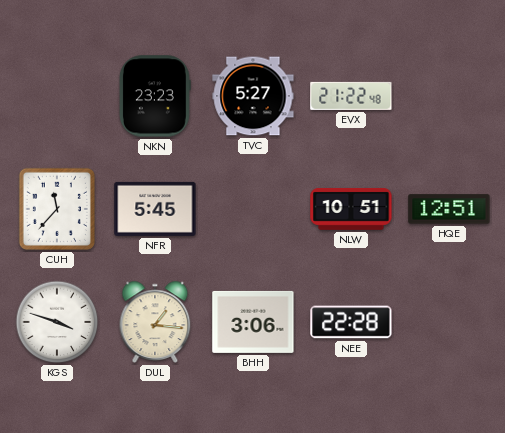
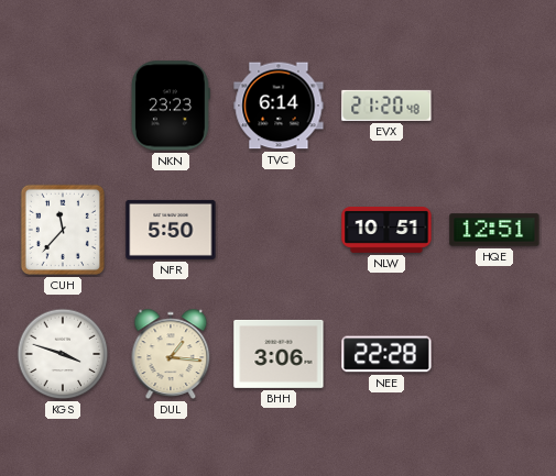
TVC: 5:27 -> 6:14
EVX: 21:22 -> 21:20
NFR: 5:45 -> 5:50
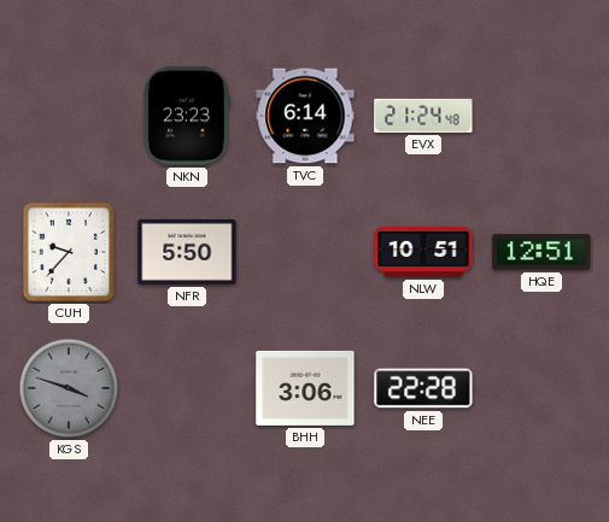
EVX: 21:20 -> 21:24
CUH: 11:37 -> 9:37
KGS dial: white -> grey
DUL: 1:16 -> none
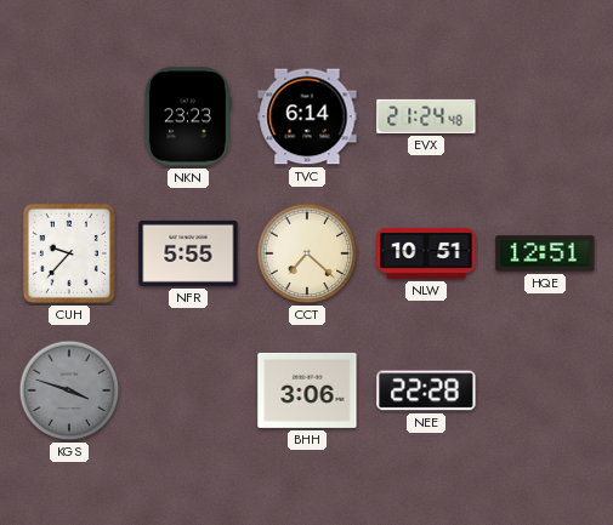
NFR: 5:50 -> 5:55
CCT: none -> 7:22
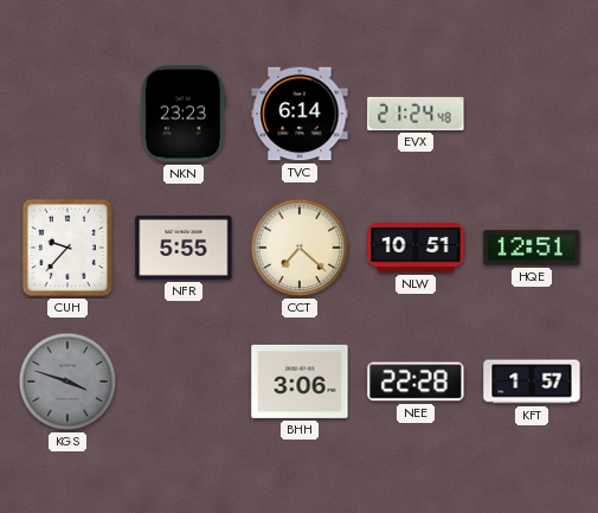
KFT: none -> 1:57
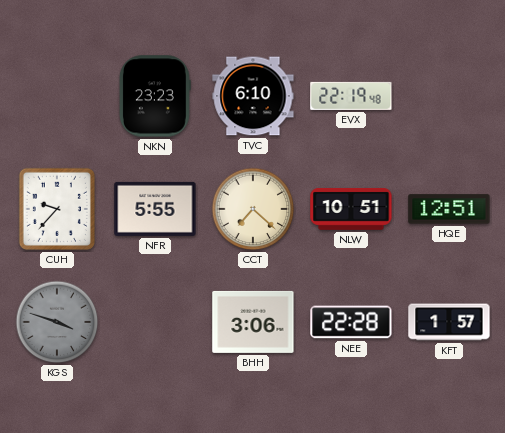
TVC: 6:14 -> 6:10
EVX: 21:24 -> 22:19
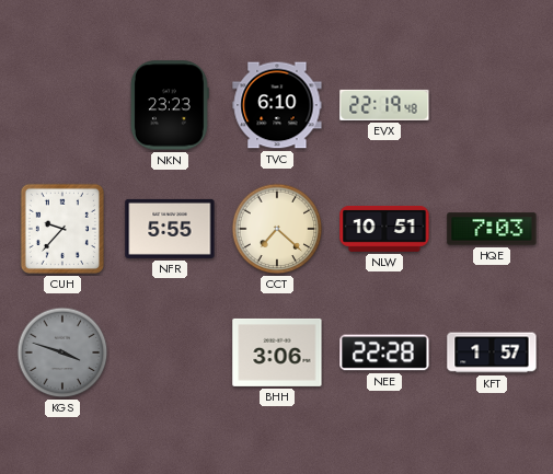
HQE: 12:51 -> 7:03
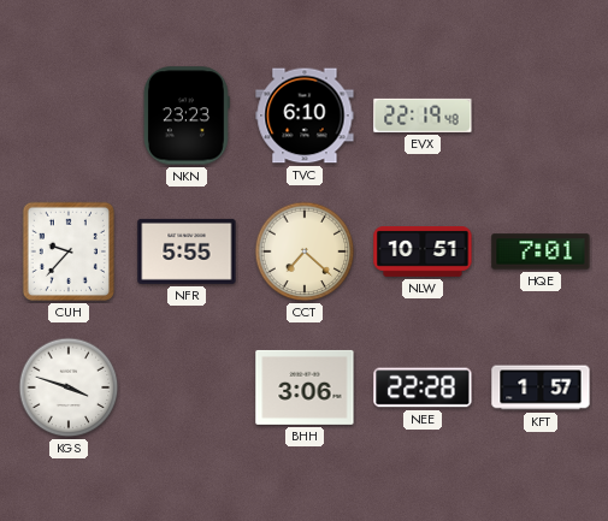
HQE: 7:03 -> 7:01
KGS dial: grey -> white
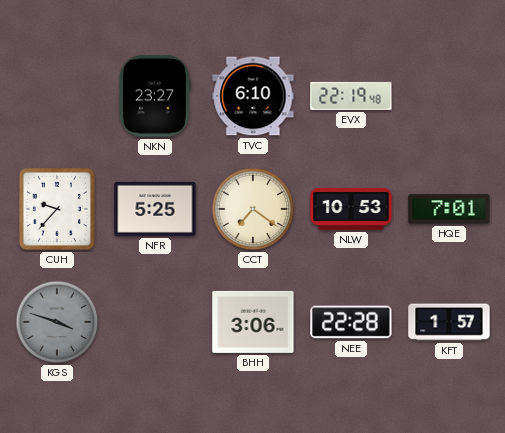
NKN: 23:23 -> 23:27
NFR: 5:55 -> 5:25
CCT: 7:22 -> 7:21
NLW: 10:51 -> 10:53
KGS dial: white -> grey
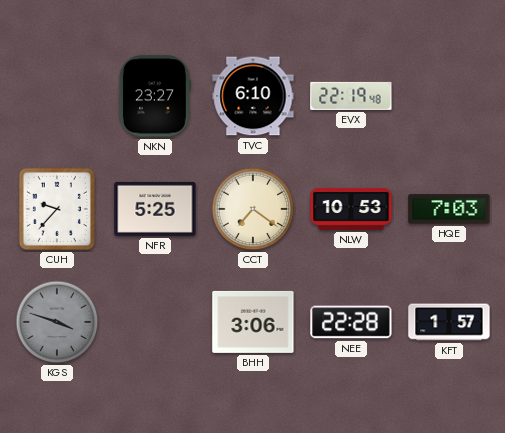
HQE: 7:01 -> 7:03
